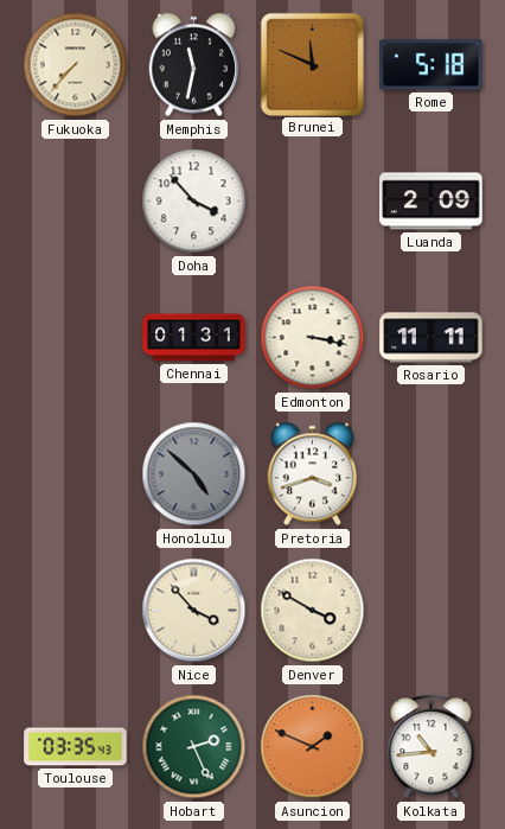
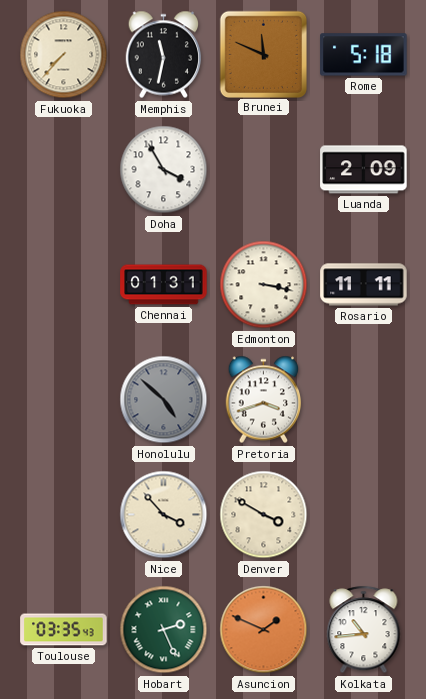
Doha: 3:53 -> 3:55
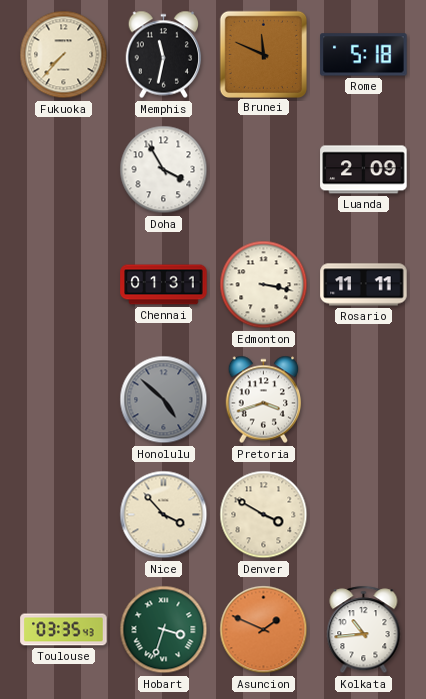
Hobart: 2:26 -> 3:33
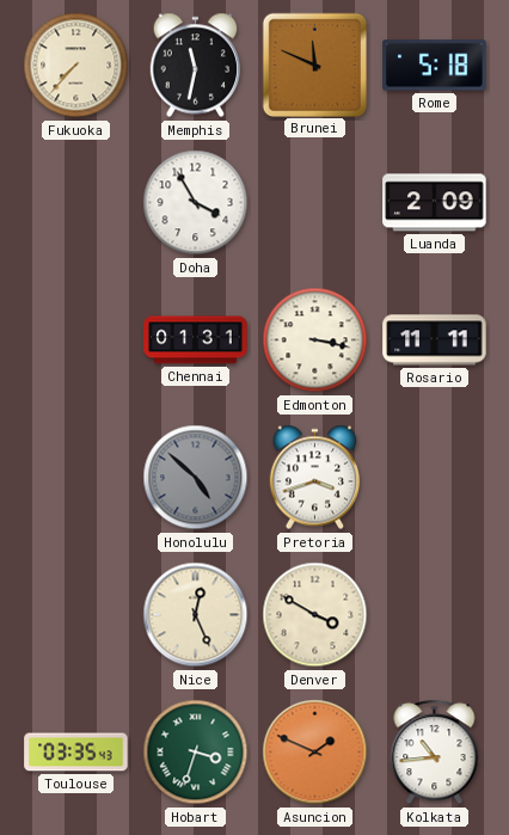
Nice: 3:53 -> 12:26
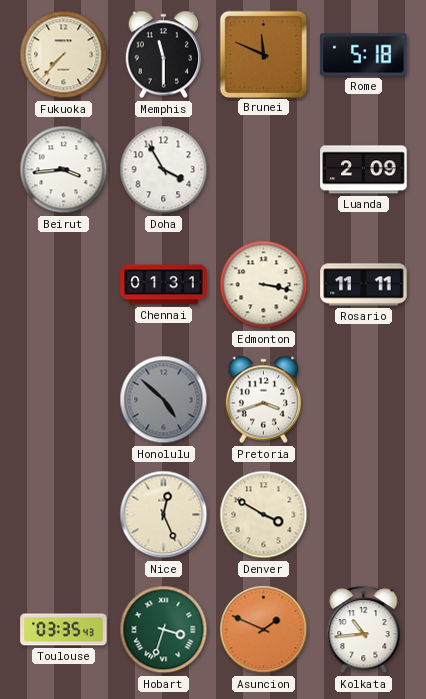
Memphis: 11:32 -> 11:30
Beirut: none -> 3:44
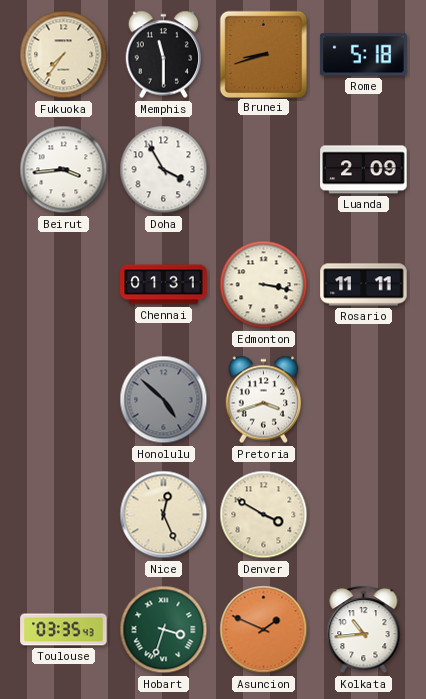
Fukuoka: 7:37 -> 7:36
Brunei: 11:49 -> 8:42
